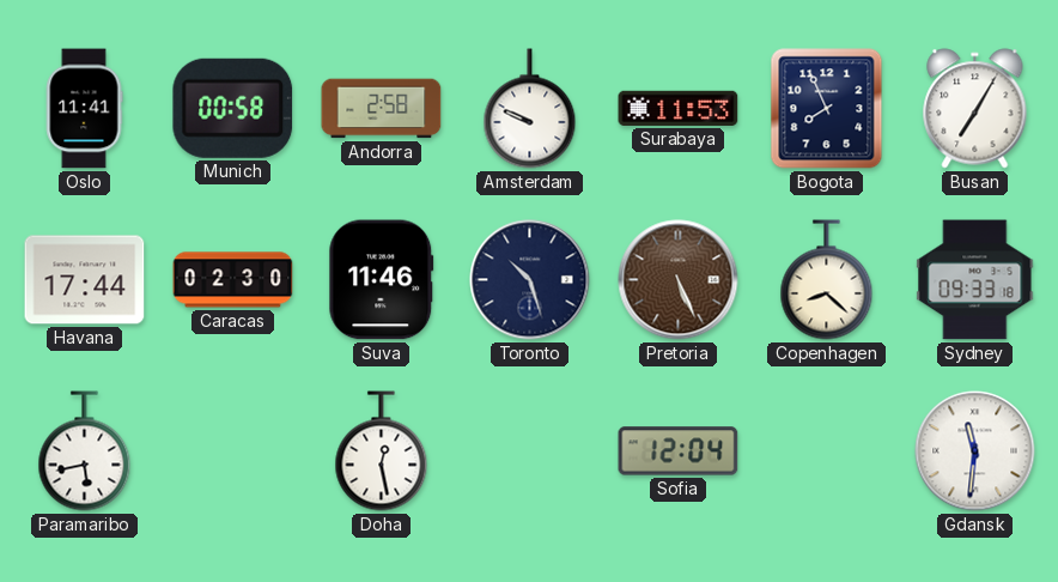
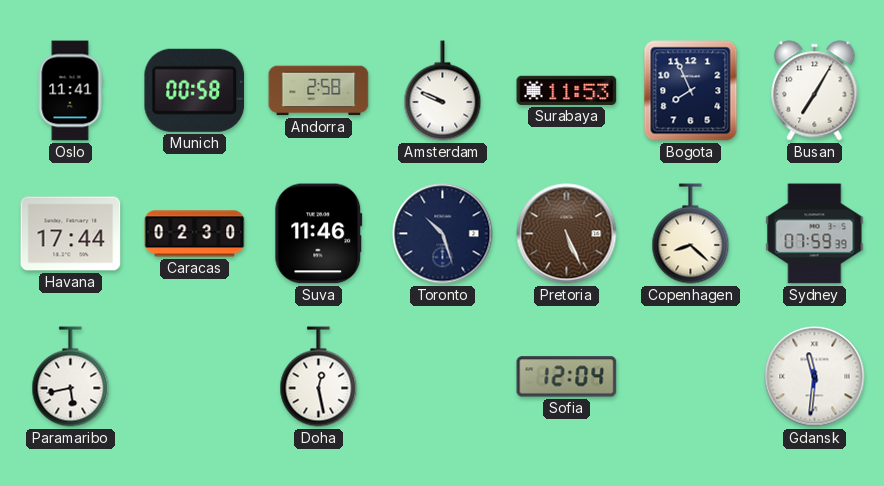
Sydney: 09:33 -> 07:59
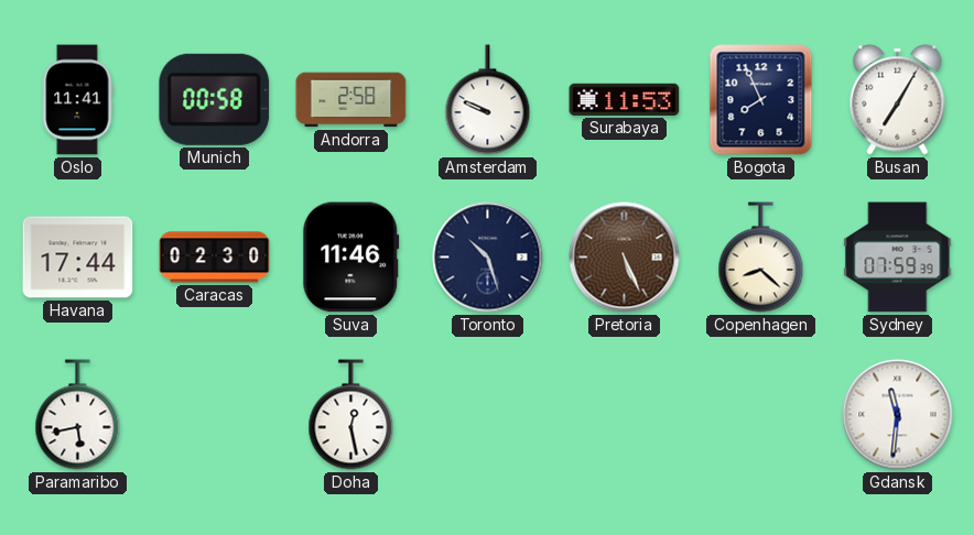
Sofia: 12:04 -> none
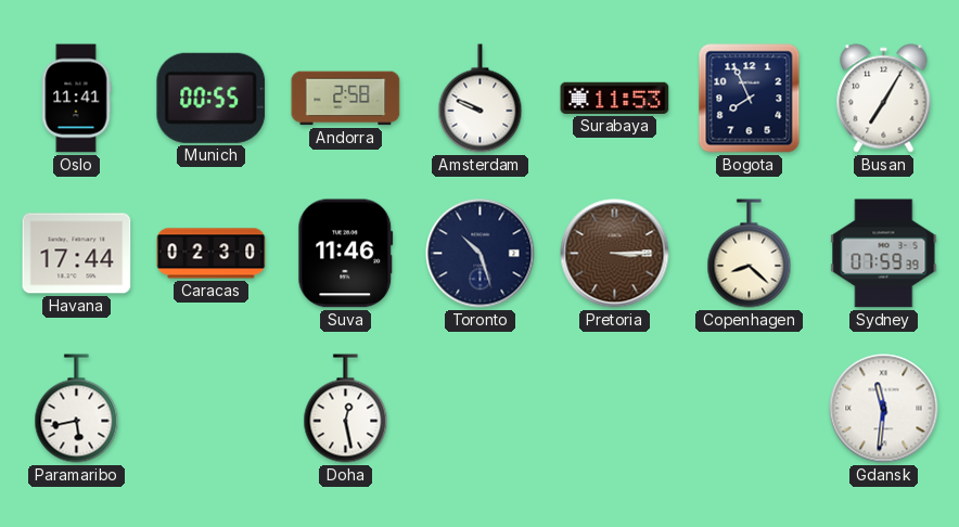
Munich: 00:58 -> 00:55
Pretoria: 5:26 -> 3:15
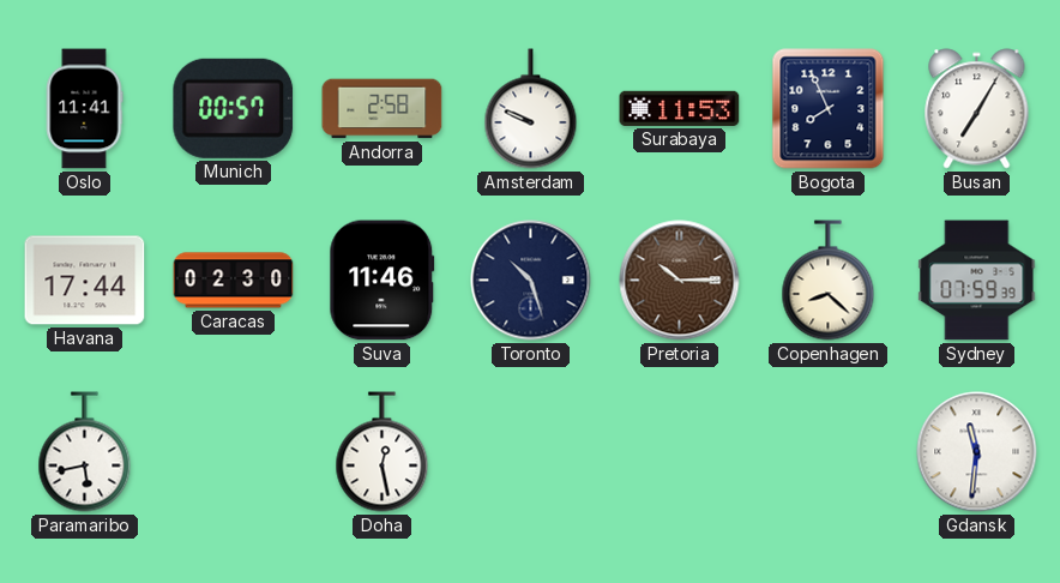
Munich: 00:55 -> 00:57
Pretoria: 3:15 -> 10:15
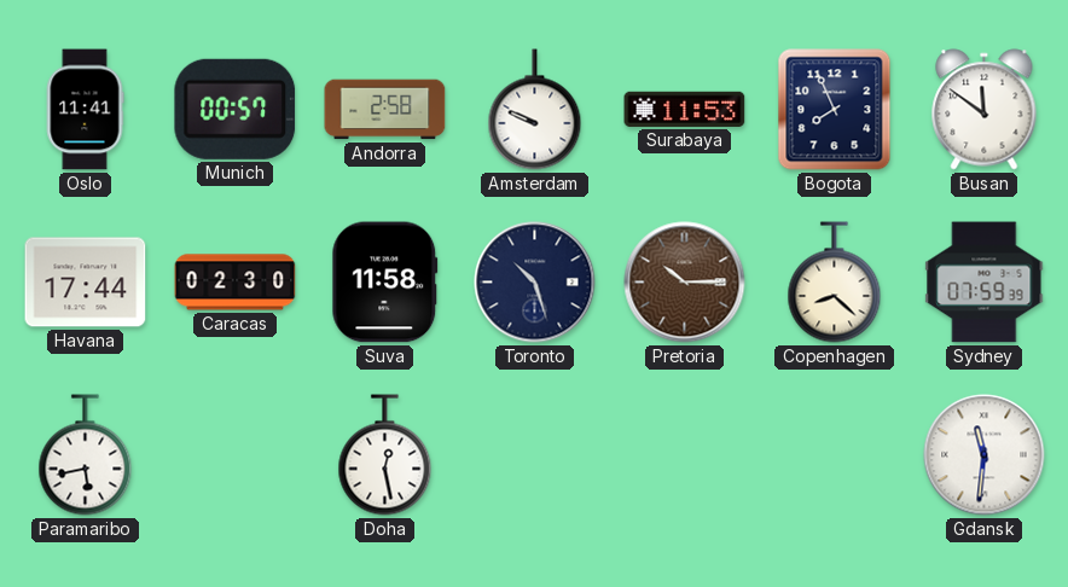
Busan: 7:05 -> 11:51
Suva: 11:46 -> 11:58
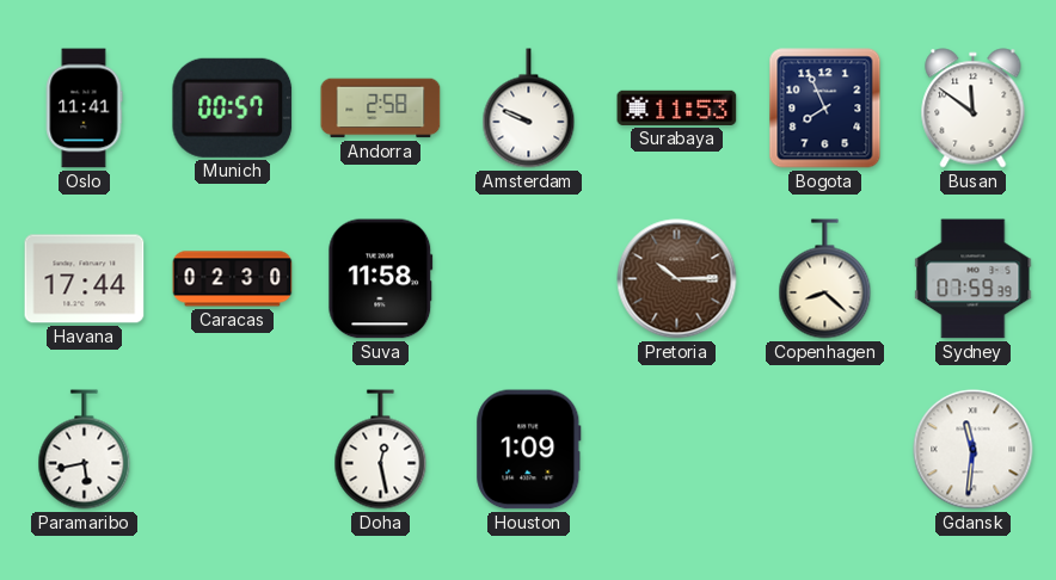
Toronto: 10:27 -> none
Houston: none -> 1:09
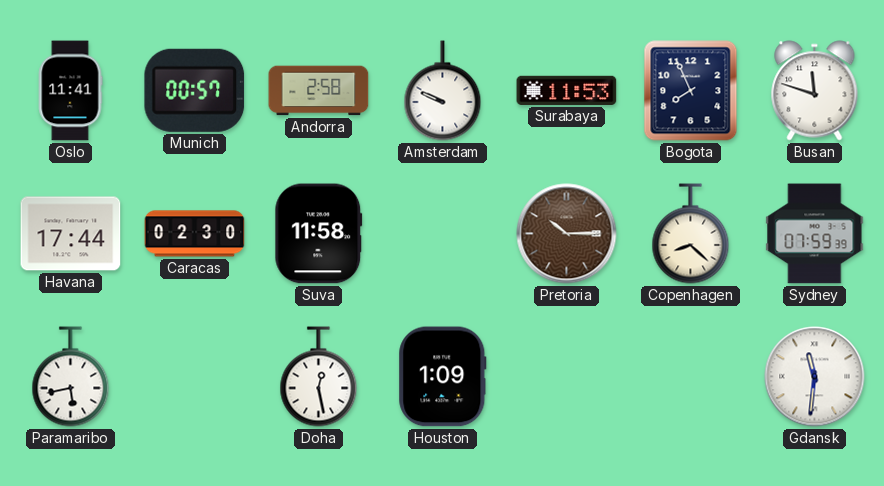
Busan: 11:51 -> 11:48
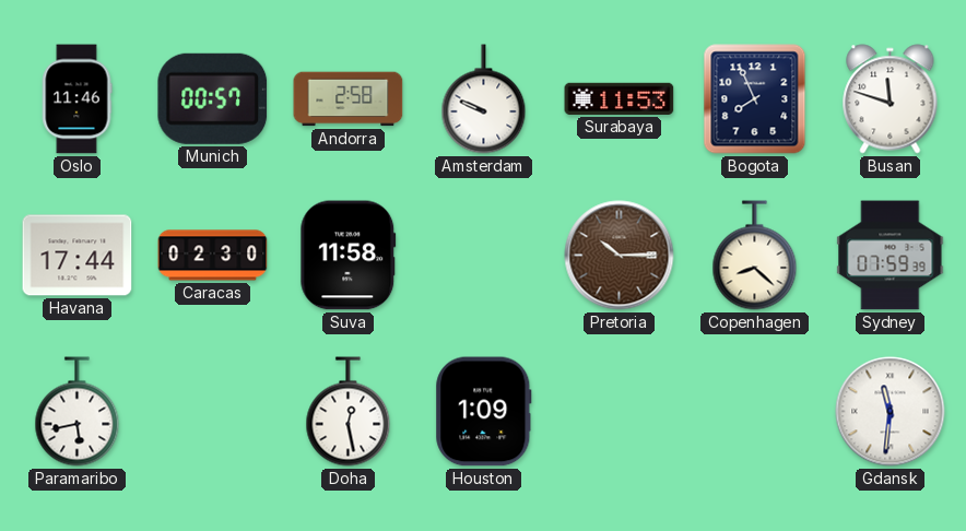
Oslo: 11:41 -> 11:46
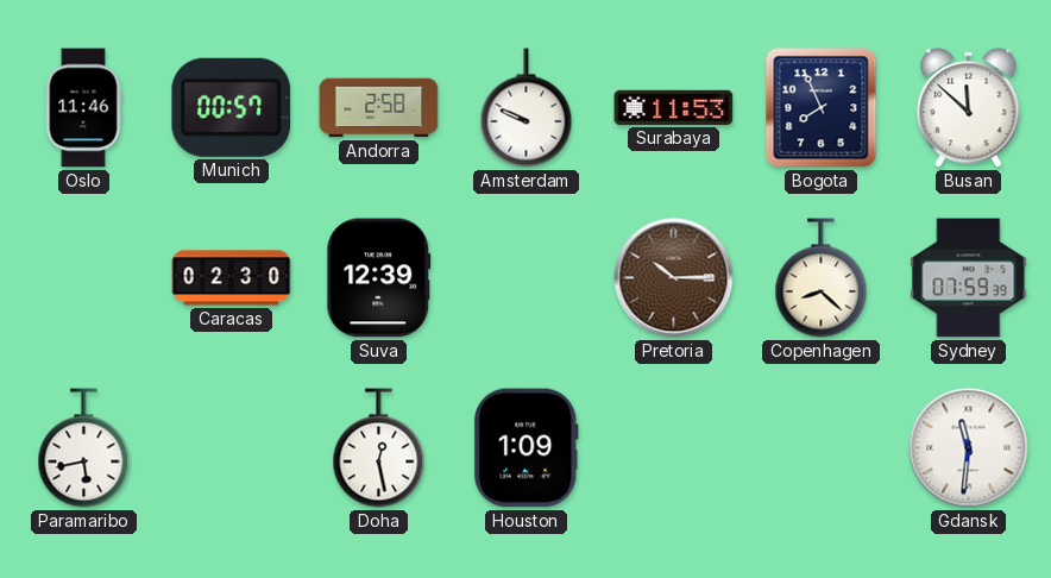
Busan: 11:48 -> 11:52
Havana: 17:44 -> none
Suva: 11:58 -> 12:39
